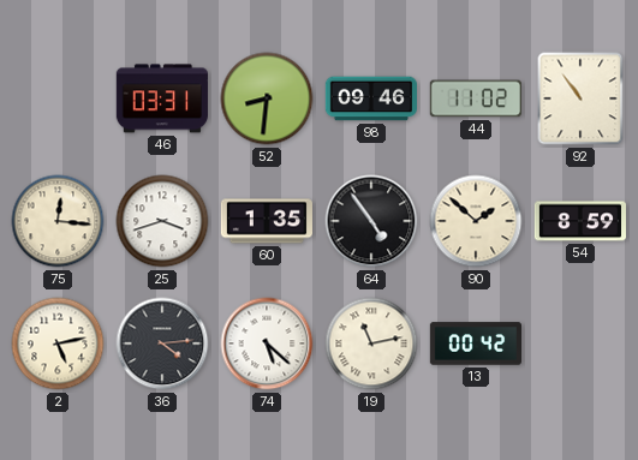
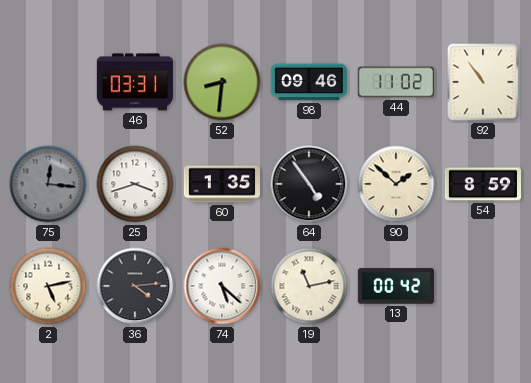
75 dial: cream -> grey
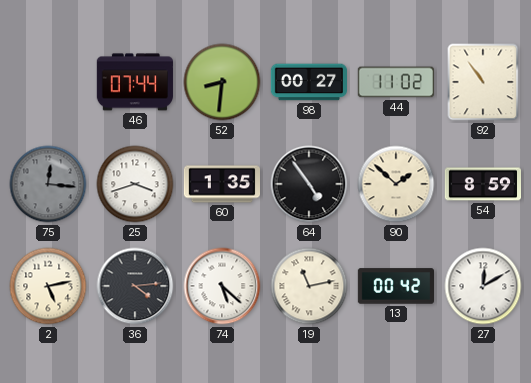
46: 03:31 -> 07:44
98: 09:46 -> 00:27
27: none -> 12:10
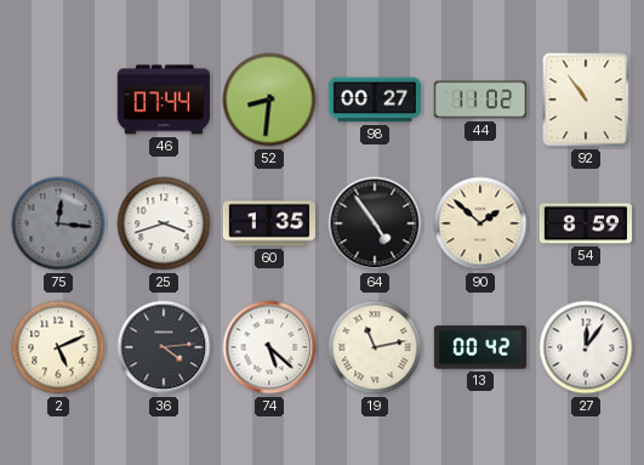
2: 5:13 -> 5:11
27: 12:10 -> 12:06
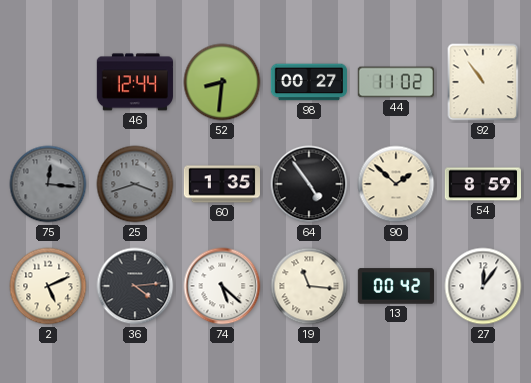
46: 07:44 -> 12:44
25 dial: white -> grey
19: 11:13 -> 11:16
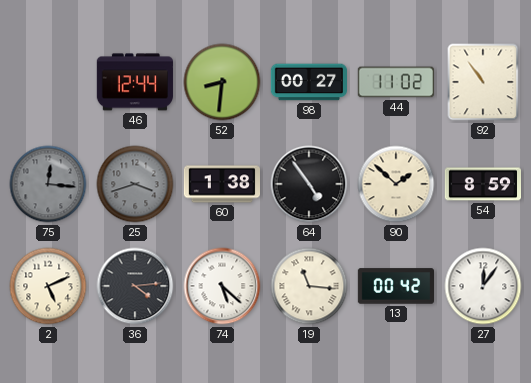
60: 1:35 -> 1:38
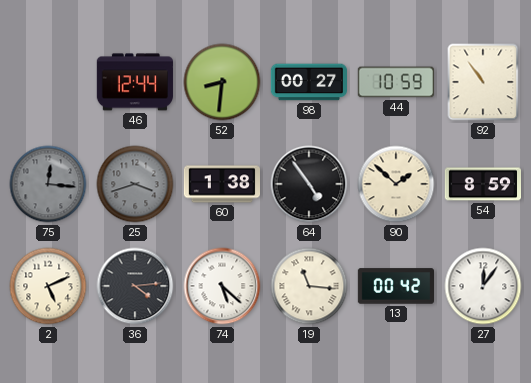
44: 11:02 -> 10:59
